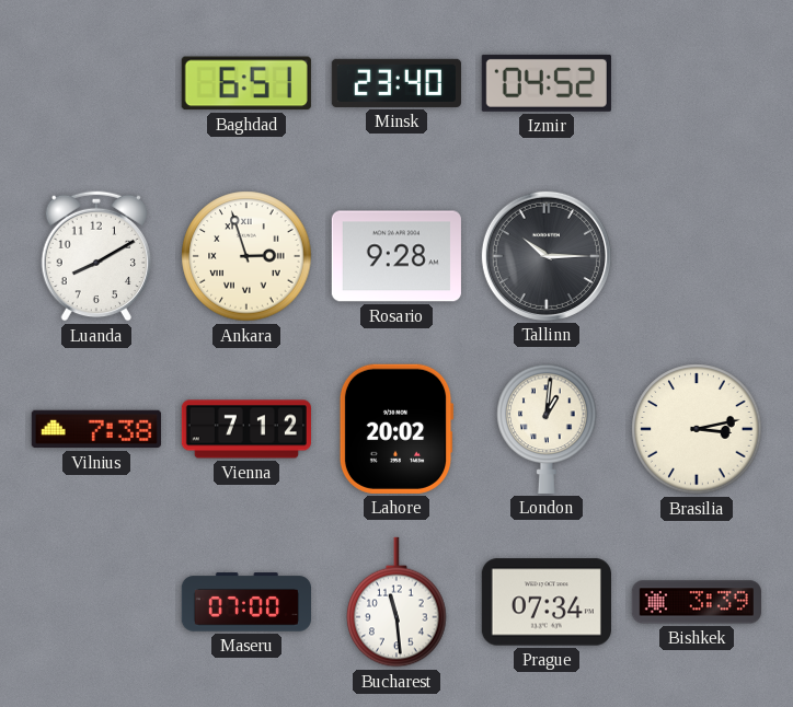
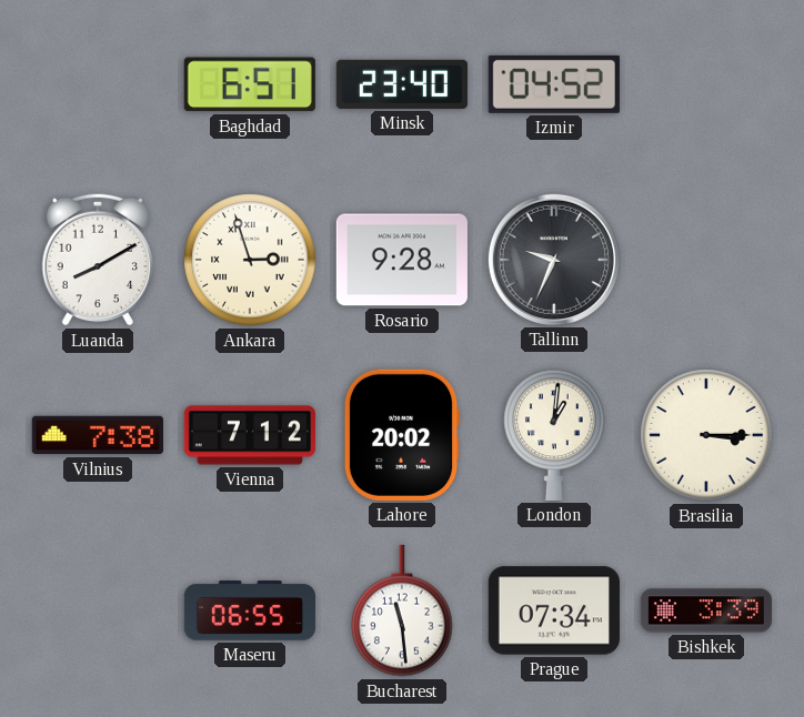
Tallinn: 10:15 -> 9:34
Brasilia: 3:13 -> 3:15
Maseru: 07:00 -> 06:55
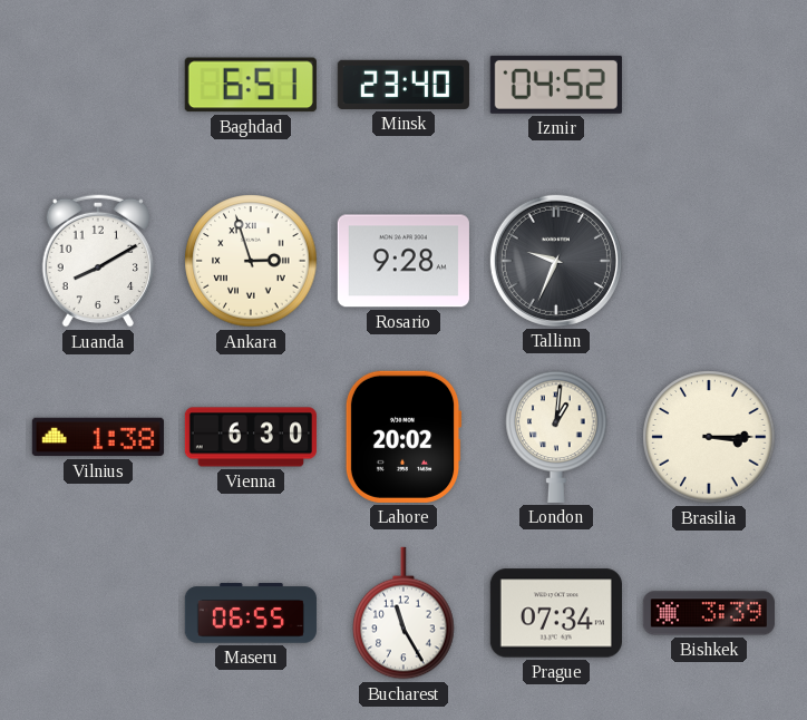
Vilnius: 7:38 -> 1:38
Vienna: 7:12 -> 6:30
Bucharest: 11:29 -> 11:25
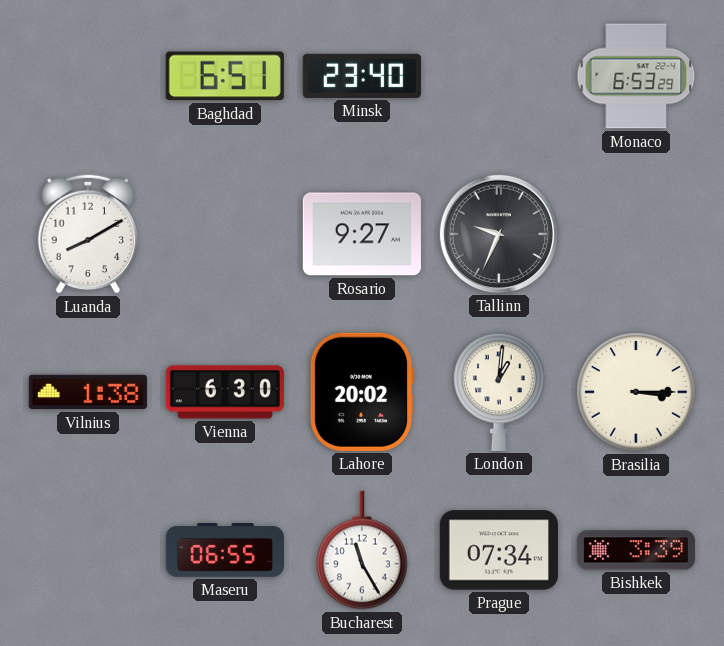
Izmir: 04:52 -> none
Monaco: none -> 6:53
Ankara: 2:57 -> none
Rosario: 9:28 -> 9:27
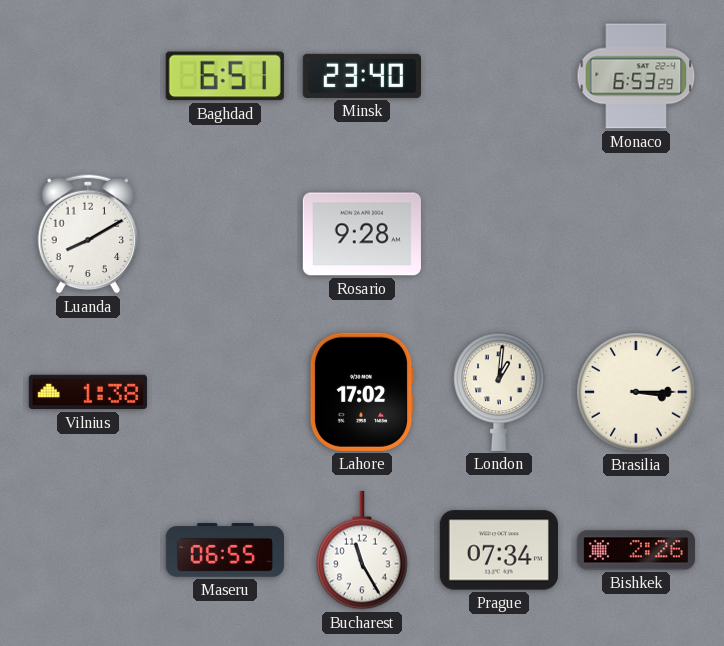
Rosario: 9:27 -> 9:28
Tallinn: 9:34 -> none
Vienna: 6:30 -> none
Lahore: 20:02 -> 17:02
Bishkek: 3:39 -> 2:26
